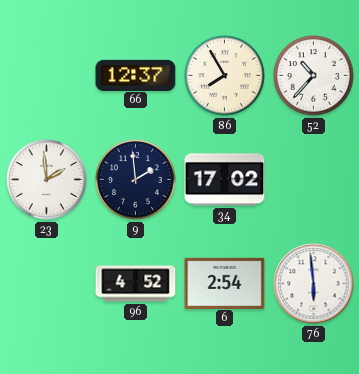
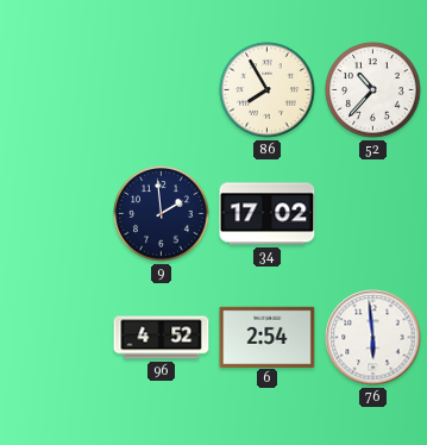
66: 12:37 -> none
23: 1:59 -> none
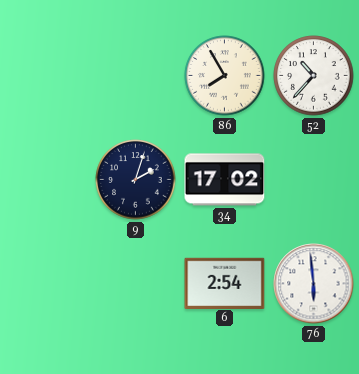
9: 1:59 -> 2:03
96: 4:52 -> none
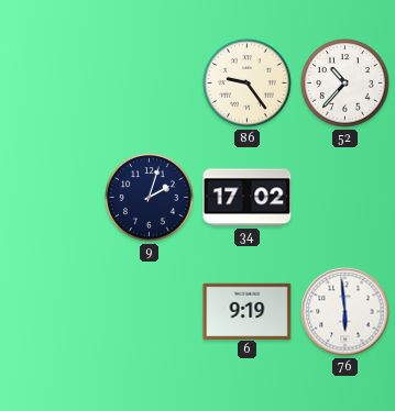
86: 7:55 -> 9:24
6: 2:54 -> 9:19
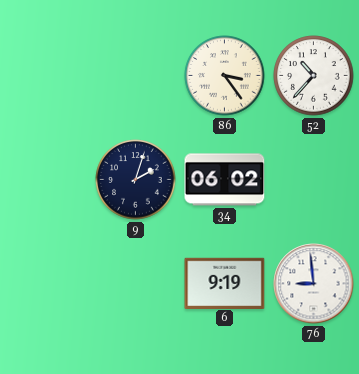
86: 9:24 -> 3:24
34: 17:02 -> 06:02
76: 5:59 -> 8:59
